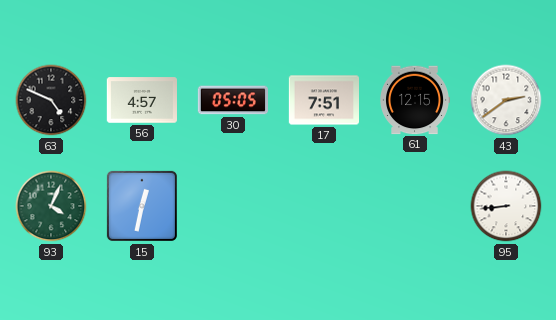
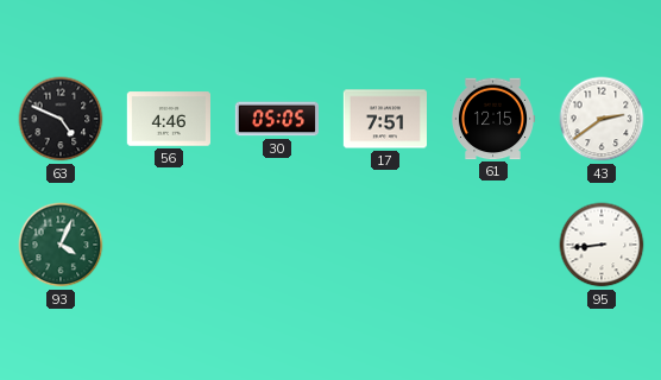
56: 4:57 -> 4:46
15: 12:32 -> none
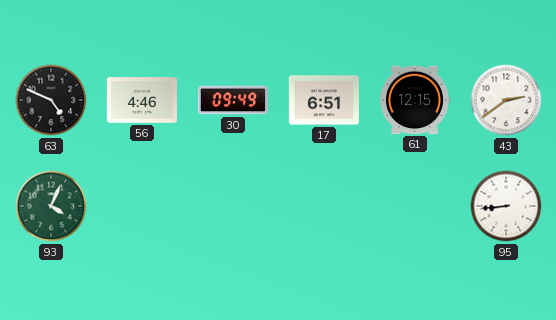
30: 05:05 -> 09:49
17: 7:51 -> 6:51
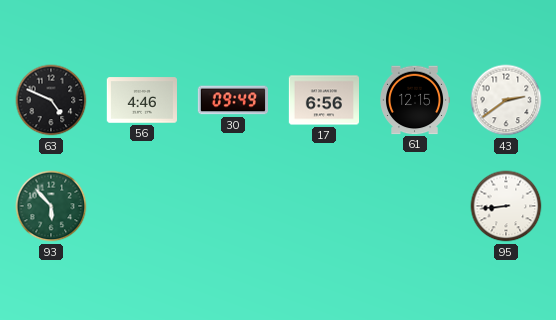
17: 6:51 -> 6:56
93: 4:04 -> 5:53
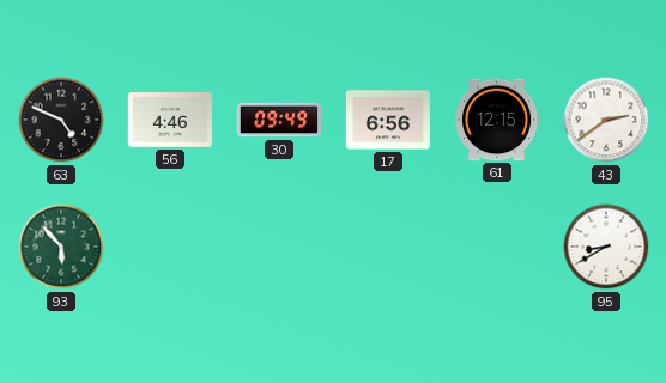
95: 8:44 -> 8:40
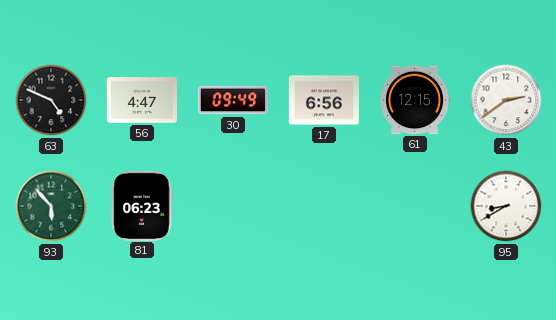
56: 4:46 -> 4:47
81: none -> 06:23
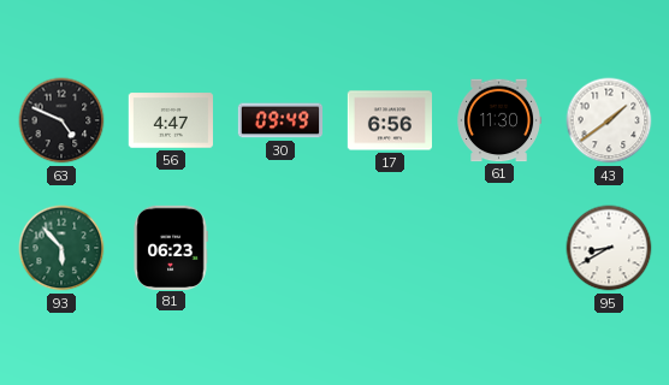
61: 12:15 -> 11:30
43: 2:39 -> 1:39
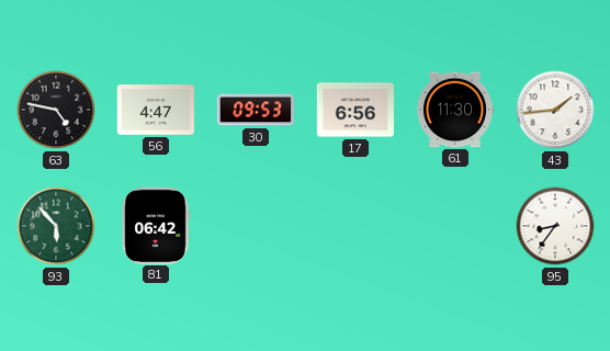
63: 4:49 -> 4:47
30: 09:49 -> 09:53
43: 1:39 -> 1:44
81: 06:23 -> 06:42
95: 8:40 -> 8:36
